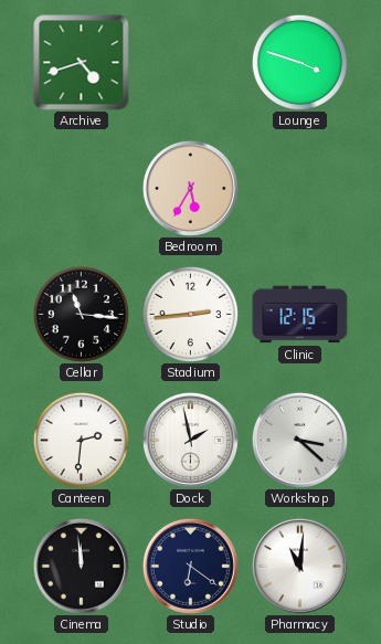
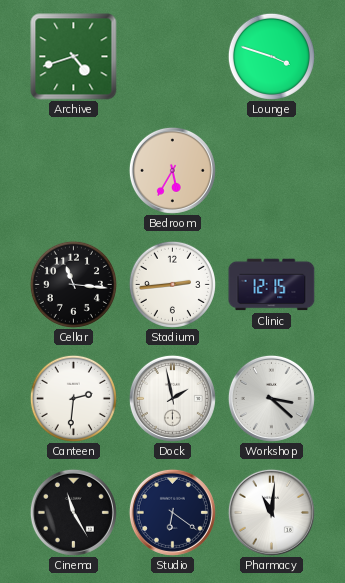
Cinema: 11:59 -> 11:25
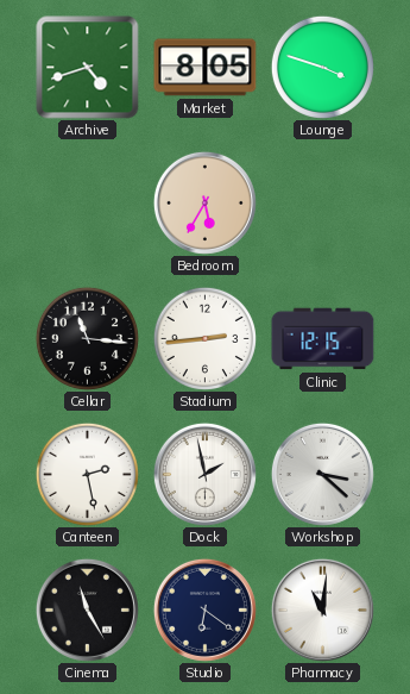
Market: none -> 8:05
Canteen: 2:31 -> 2:28
